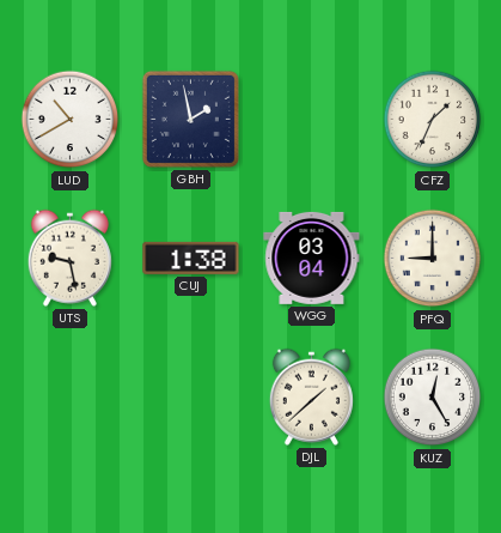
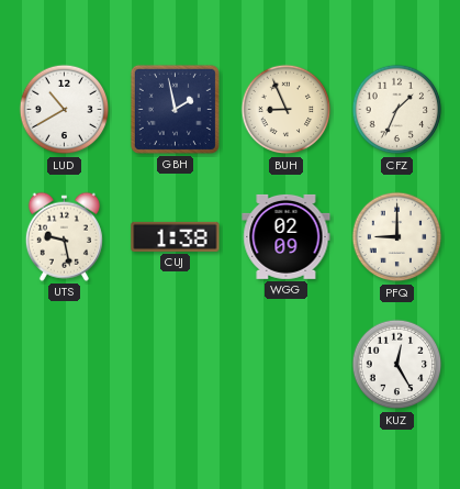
BUH: none -> 8:56
WGG: 03:04 -> 02:09
DJL: 1:38 -> none
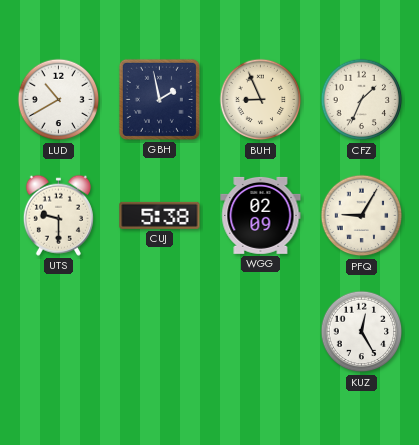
UTS: 9:28 -> 9:30
CUJ: 1:38 -> 5:38
PFQ: 9:00 -> 9:05
